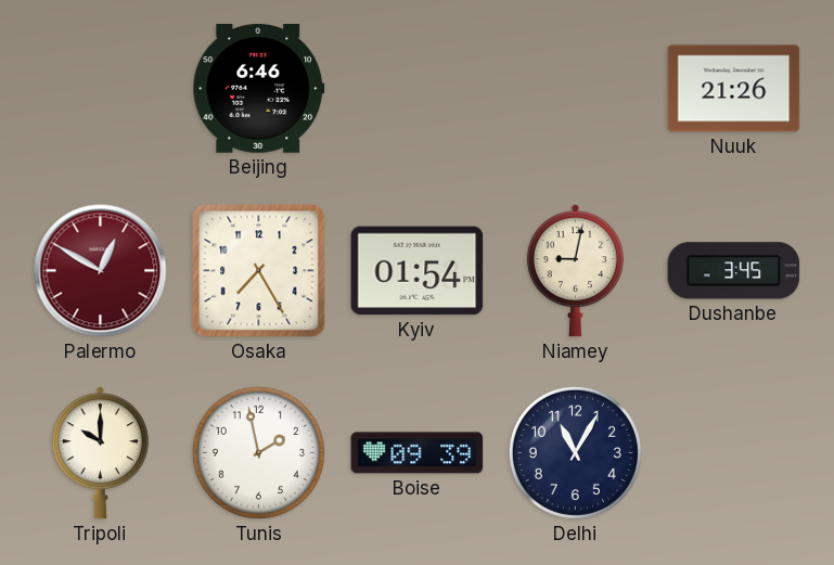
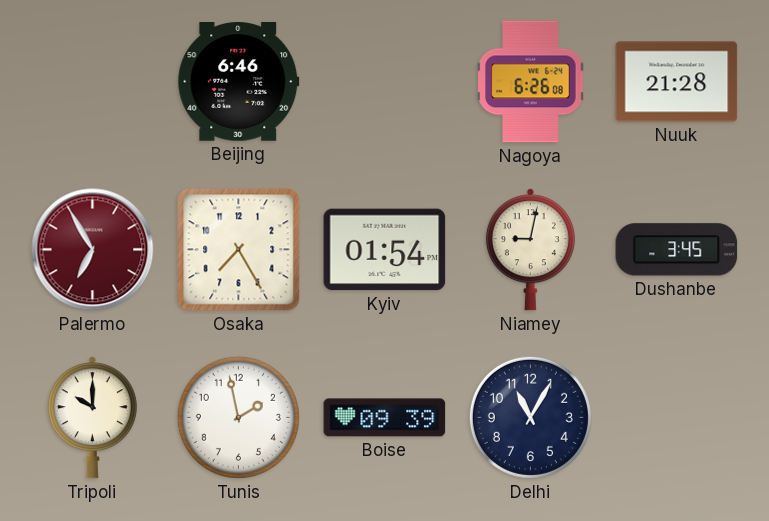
Nagoya: none -> 6:26
Nuuk: 21:26 -> 21:28
Palermo: 12:50 -> 6:55
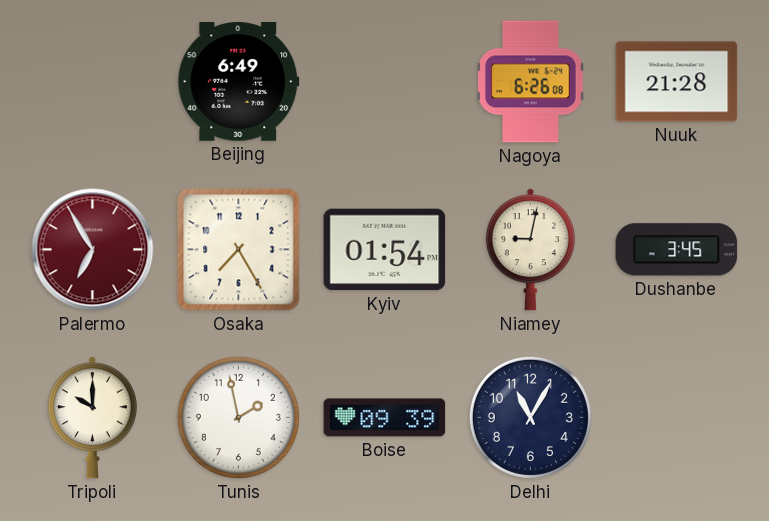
Beijing: 6:46 -> 6:49
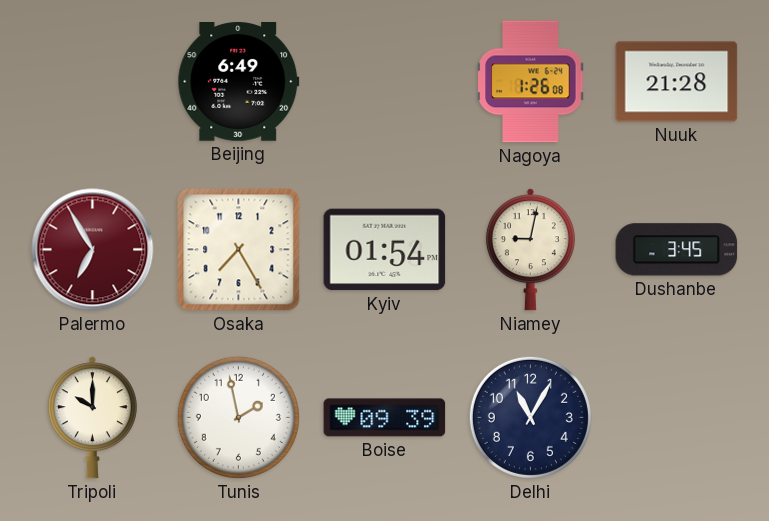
Nagoya: 6:26 -> 1:26
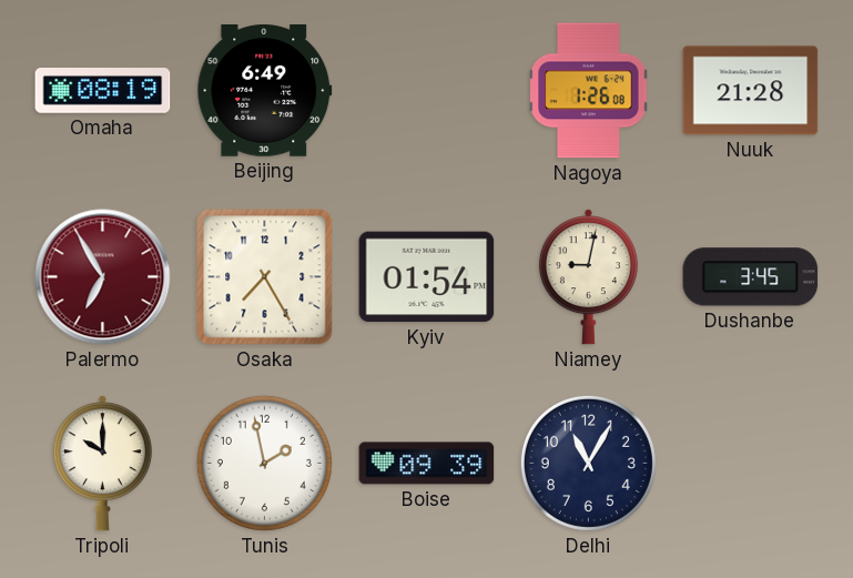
Omaha: none -> 08:19
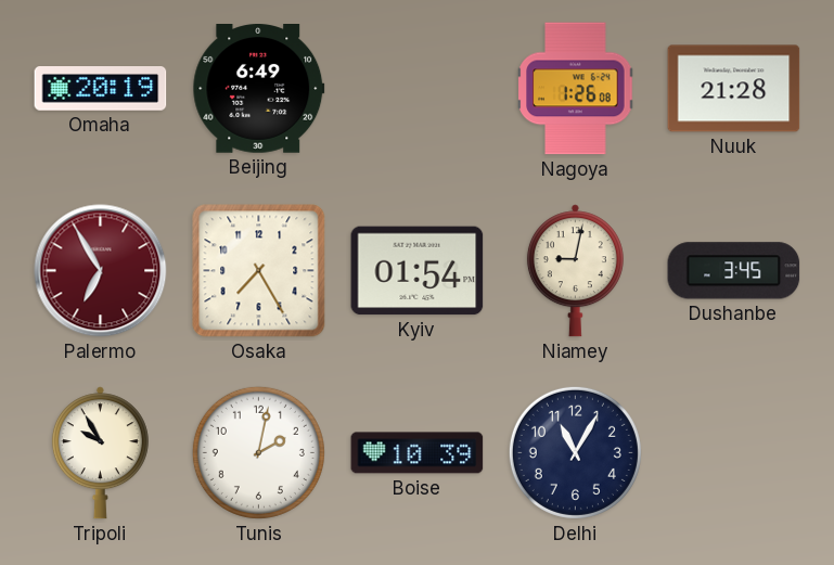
Omaha: 08:19 -> 20:19
Tripoli: 10:00 -> 9:55
Tunis: 1:58 -> 2:02
Boise: 09:39 -> 10:39
